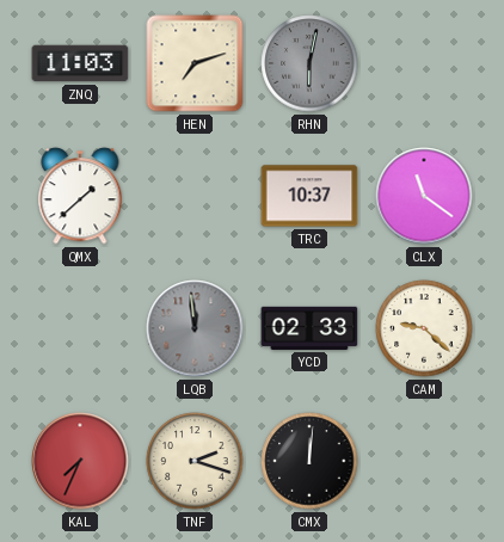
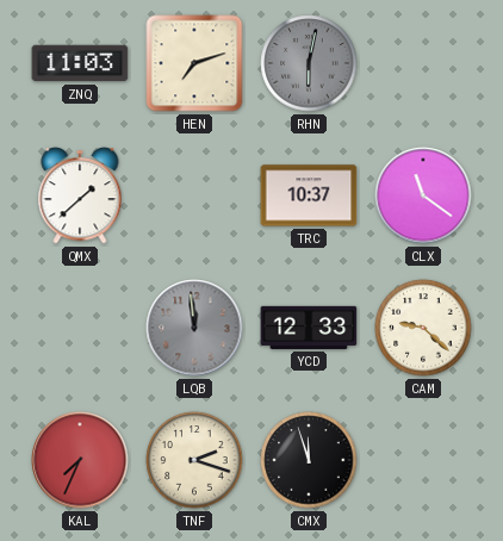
YCD: 02:33 -> 12:33
CMX: 12:01 -> 11:57
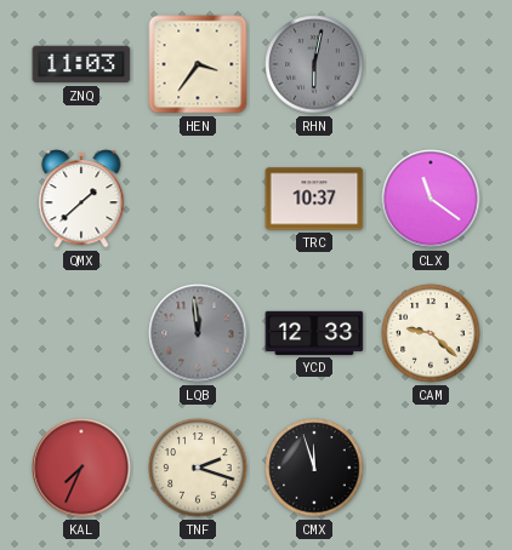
HEN: 7:12 -> 3:36
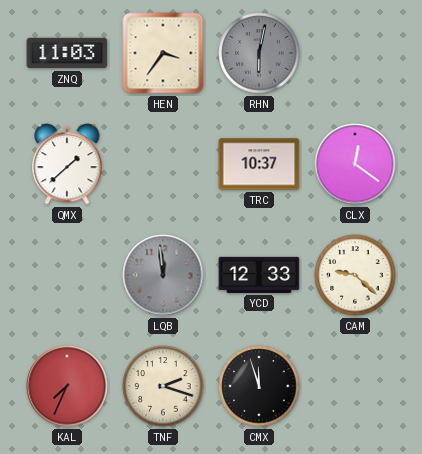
CLX: 11:21 -> 12:21
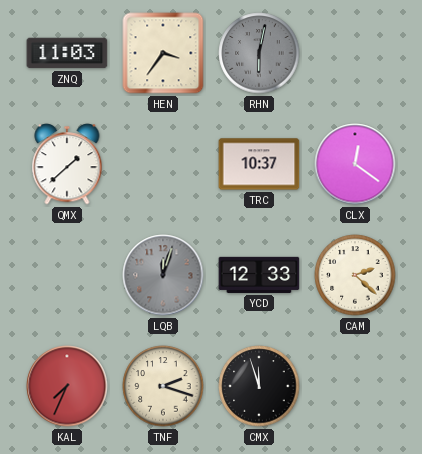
LQB: 11:59 -> 12:03
CAM: 9:22 -> 2:22
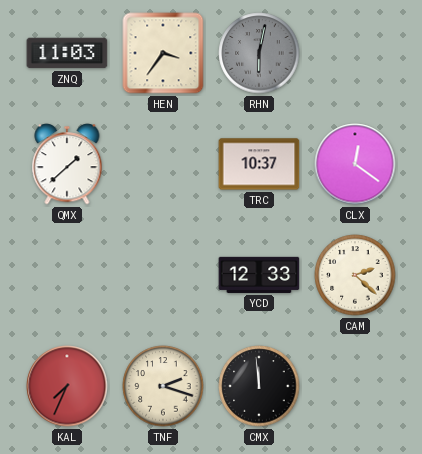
LQB: 12:03 -> none
CMX: 11:57 -> 11:59
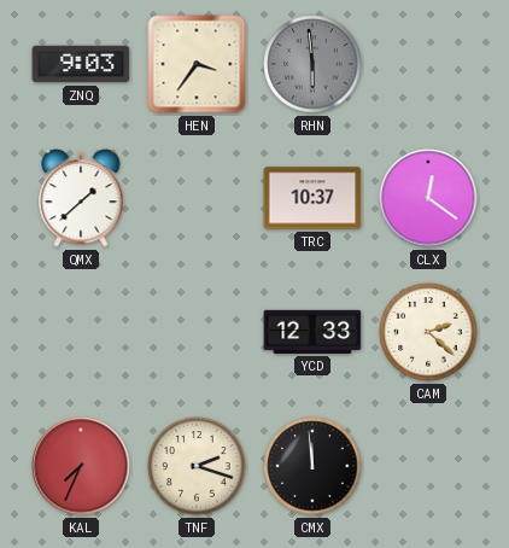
ZNQ: 11:03 -> 9:03
RHN: 6:02 -> 5:59
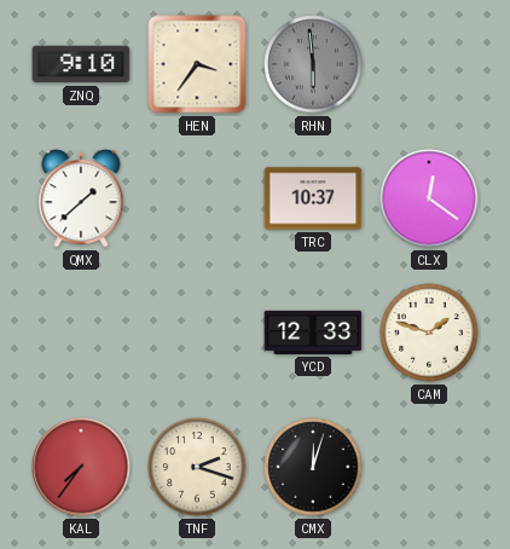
ZNQ: 9:03 -> 9:10
CAM: 2:22 -> 1:48
KAL: 7:34 -> 7:36
CMX: 11:59 -> 12:03
